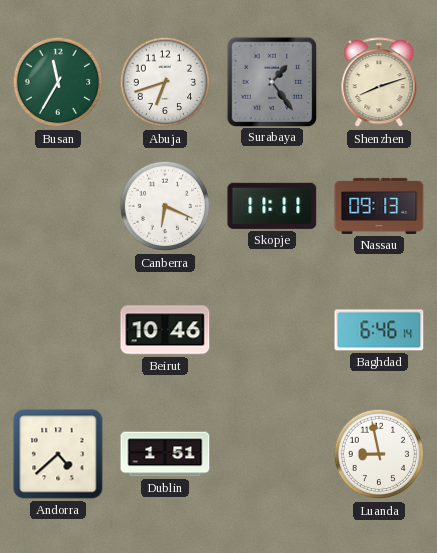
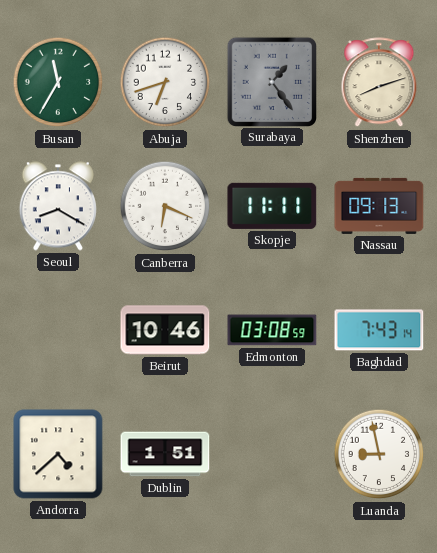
Seoul: none -> 8:20
Edmonton: none -> 03:08
Baghdad: 6:46 -> 7:43
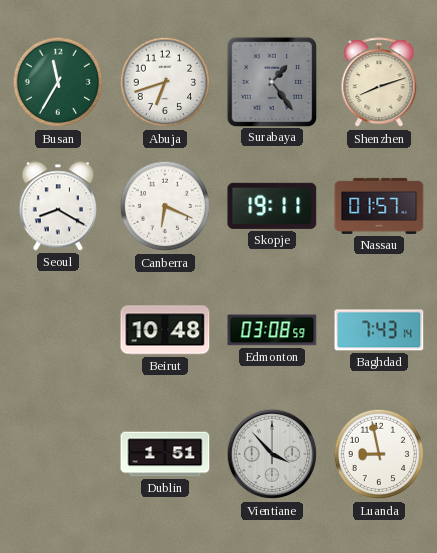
Skopje: 11:11 -> 19:11
Nassau: 09:13 -> 01:57
Beirut: 10:46 -> 10:48
Andorra: 4:38 -> none
Vientiane: none -> 3:53
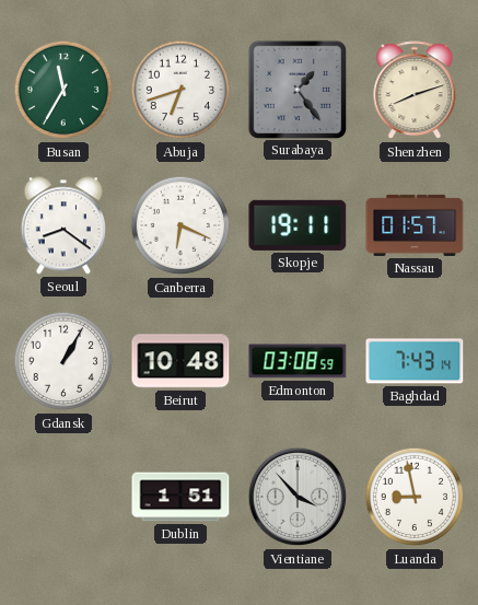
Seoul: 8:20 -> 8:21
Gdansk: none -> 1:05
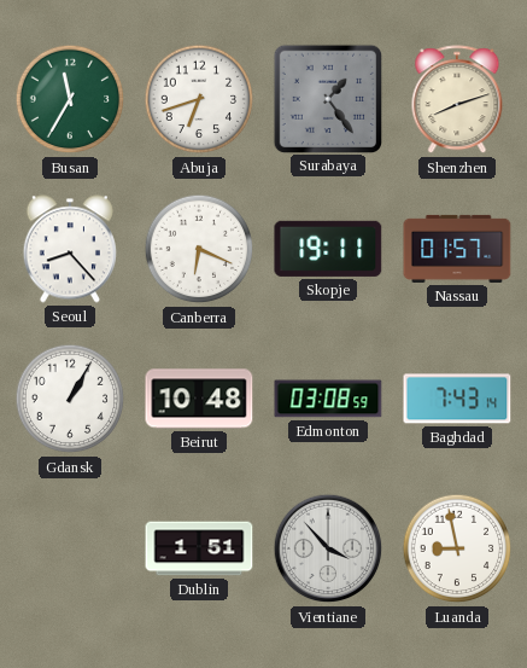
Seoul: 8:21 -> 8:23
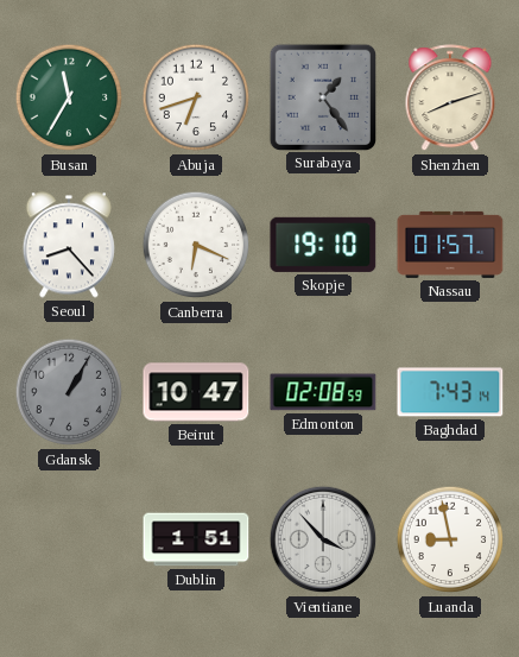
Skopje: 19:11 -> 19:10
Gdansk dial: white -> grey
Beirut: 10:48 -> 10:47
Edmonton: 03:08 -> 02:08
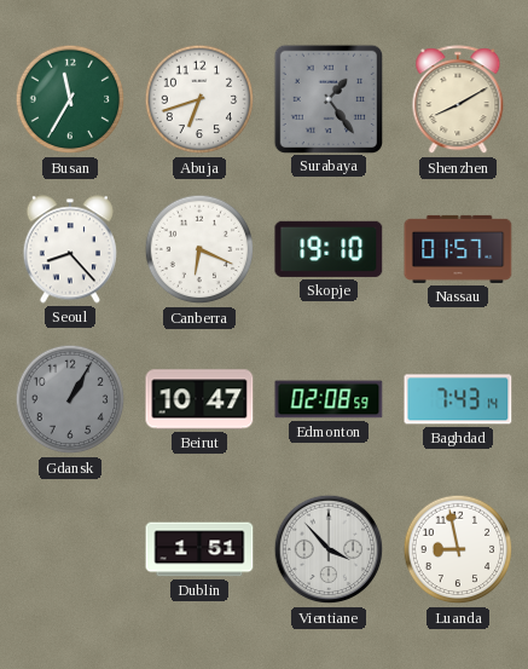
Shenzhen: 8:12 -> 8:10
